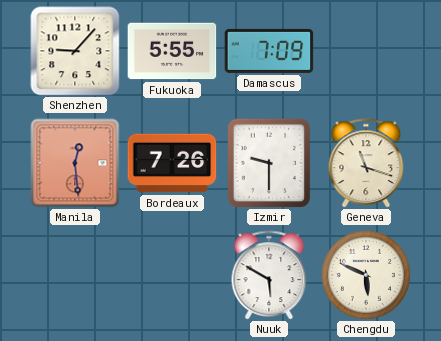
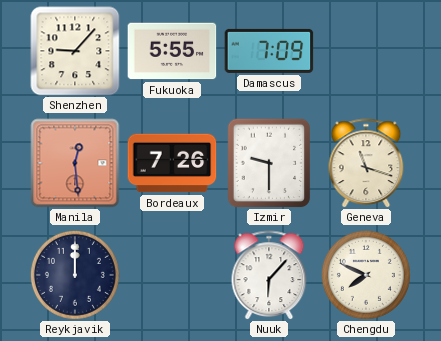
Reykjavik: none -> 12:00
Nuuk: 5:50 -> 6:07
Chengdu: 5:49 -> 7:49
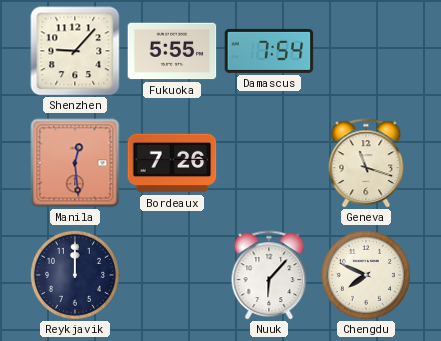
Damascus: 7:09 -> 7:54
Izmir: 9:30 -> none
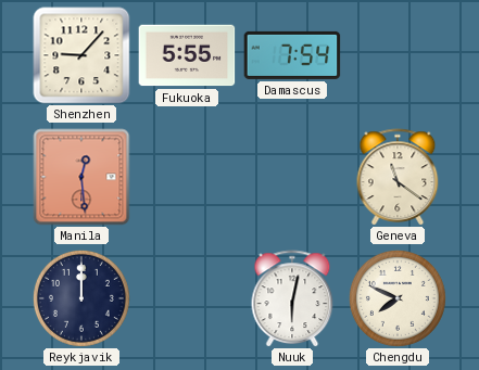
Bordeaux: 7:26 -> none
Geneva: 11:18 -> 11:21
Nuuk: 6:07 -> 6:02
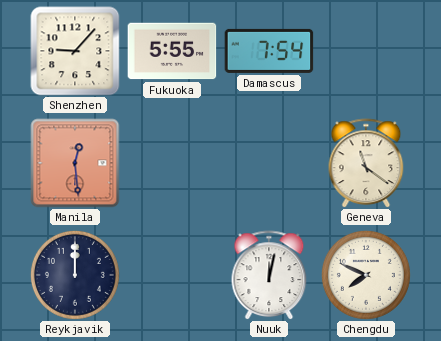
Nuuk: 6:02 -> 12:02
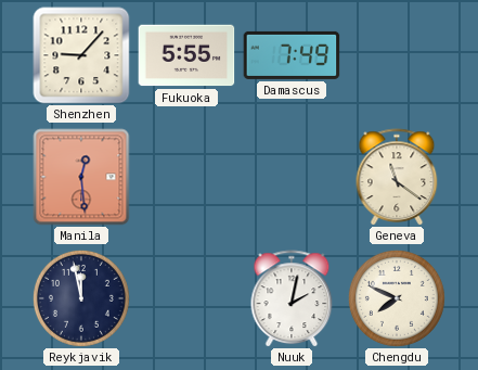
Damascus: 7:54 -> 7:49
Reykjavik: 12:00 -> 11:58
Nuuk: 12:02 -> 2:02
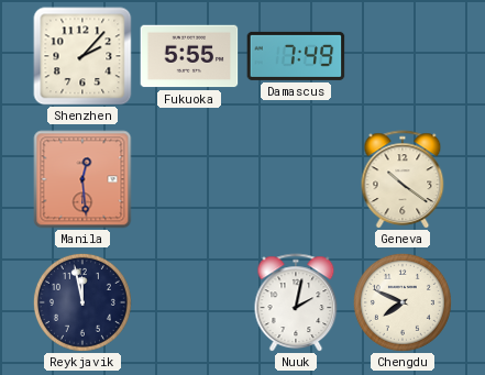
Shenzhen: 9:07 -> 2:07
Geneva: 11:21 -> 10:21
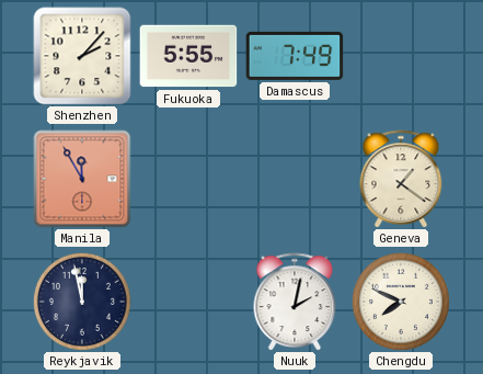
Manila: 12:29 -> 11:55
Geneva: 10:21 -> 1:21
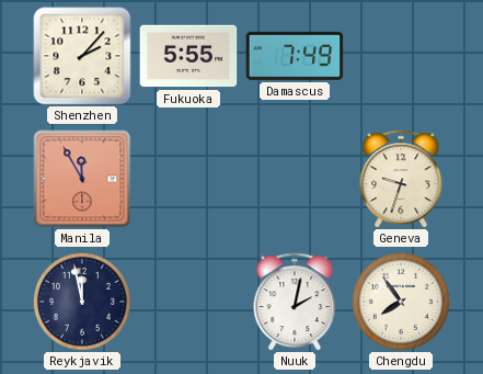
Geneva: 1:21 -> 9:33
Chengdu: 7:49 -> 7:54
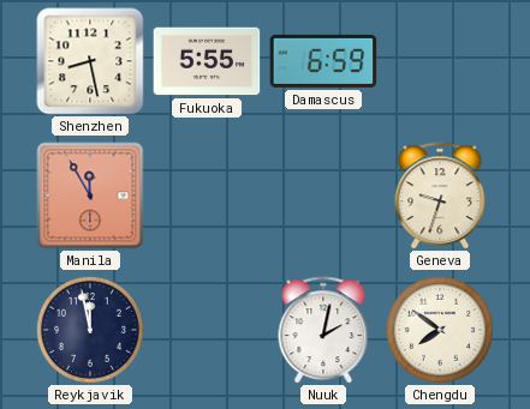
Shenzhen: 2:07 -> 8:28
Damascus: 7:49 -> 6:59
Chengdu: 7:54 -> 7:51
